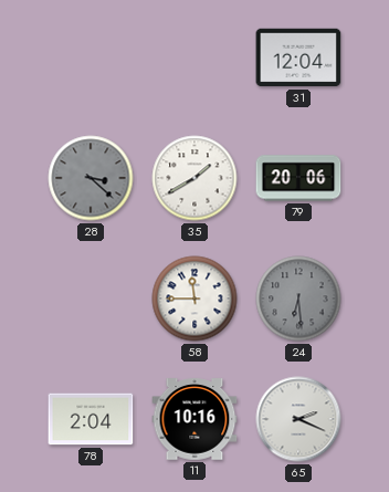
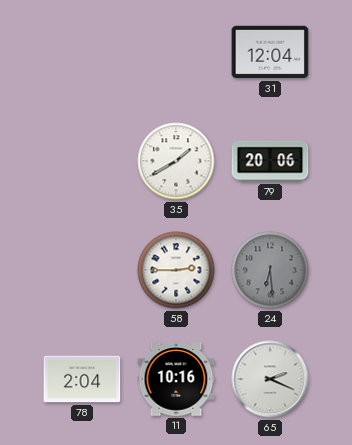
28: 3:22 -> none
58: 11:45 -> 2:45
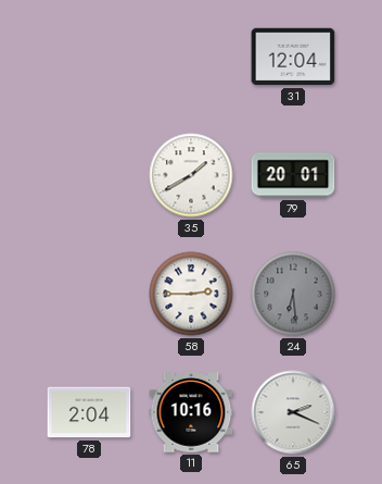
79: 20:06 -> 20:01
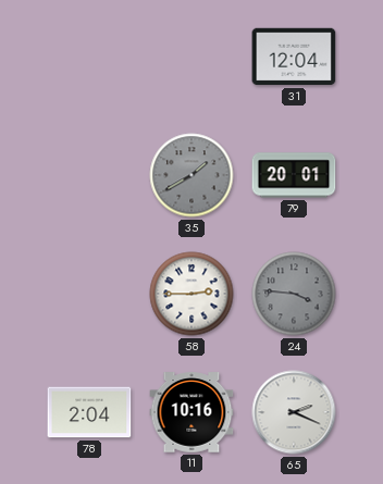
35 dial: white -> grey
24: 6:29 -> 3:46
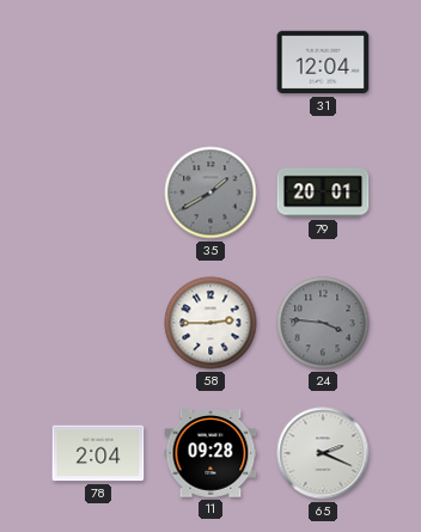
11: 10:16 -> 09:28
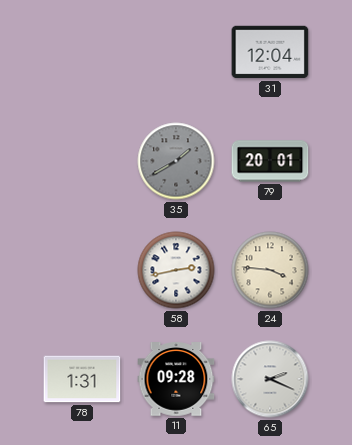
58: 2:45 -> 2:43
24 dial: grey -> cream
78: 2:04 -> 1:31
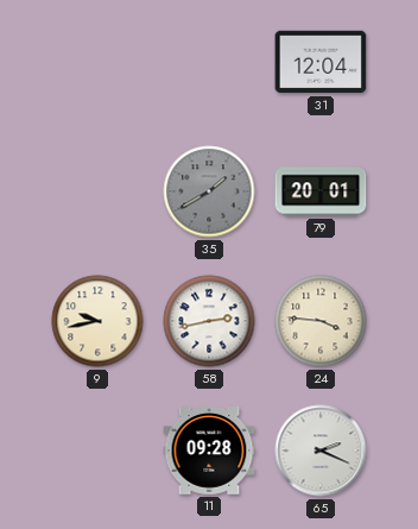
9: none -> 9:43
78: 1:31 -> none
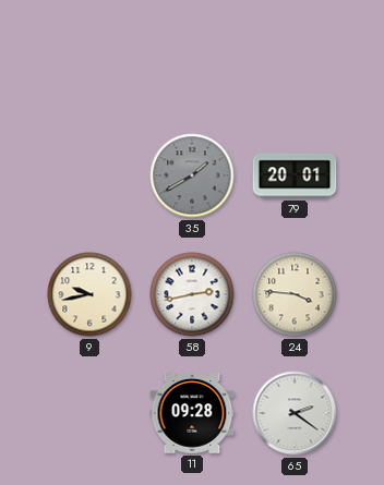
31: 12:04 -> none
65: 2:19 -> 2:21
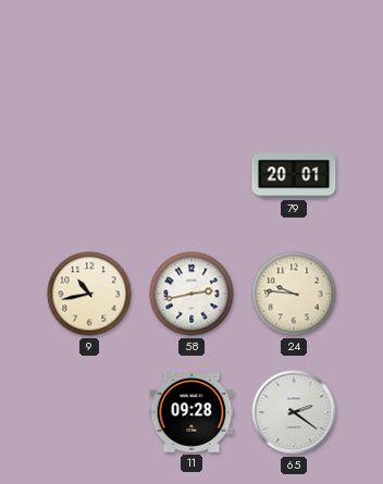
35: 1:40 -> none
9: 9:43 -> 10:43
24: 3:46 -> 9:46
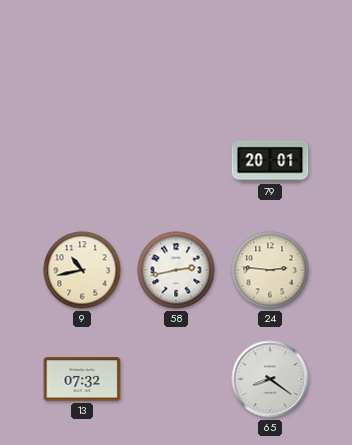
24: 9:46 -> 2:46
13: none -> 07:32
11: 09:28 -> none
65: 2:21 -> 8:21
